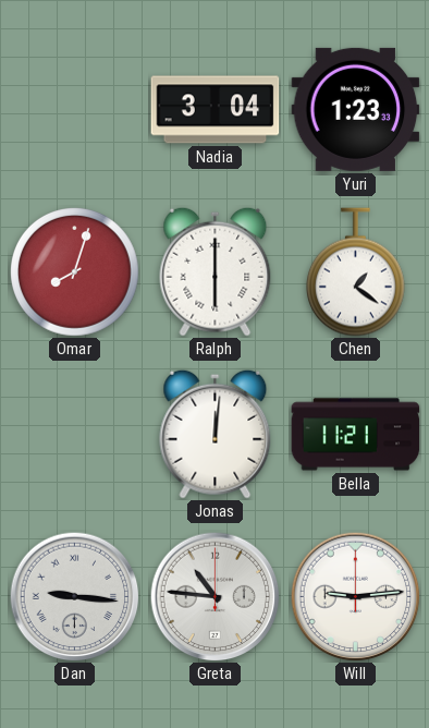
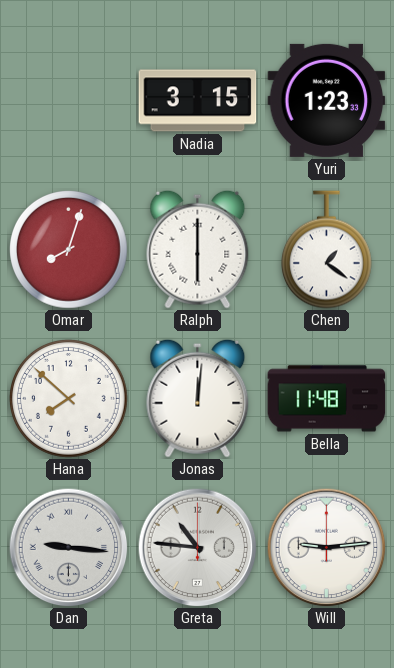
Nadia: 3:04 -> 3:15
Hana: none -> 7:52
Bella: 11:21 -> 11:48
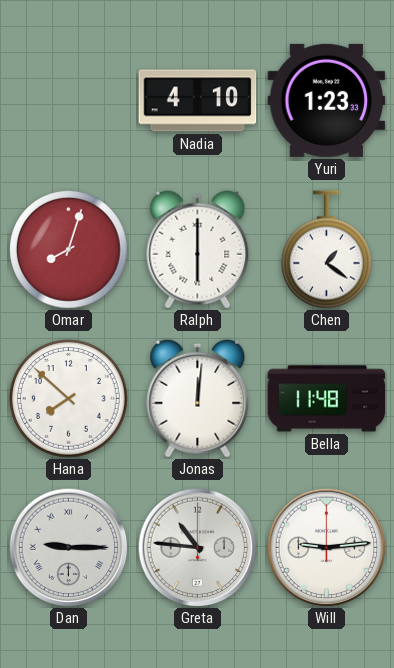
Nadia: 3:15 -> 4:10
Dan: 9:16 -> 9:15
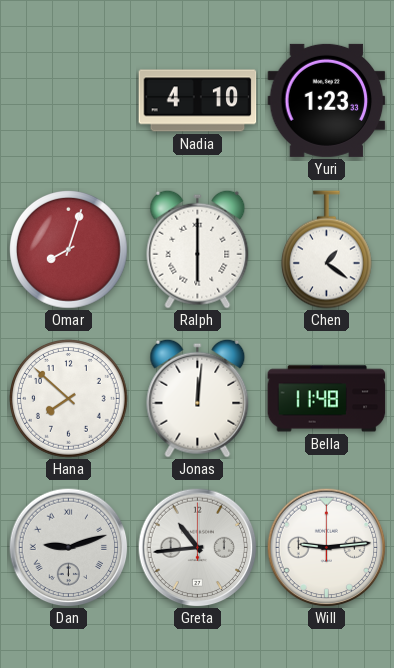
Dan: 9:15 -> 9:12
Greta: 10:46 -> 10:44
